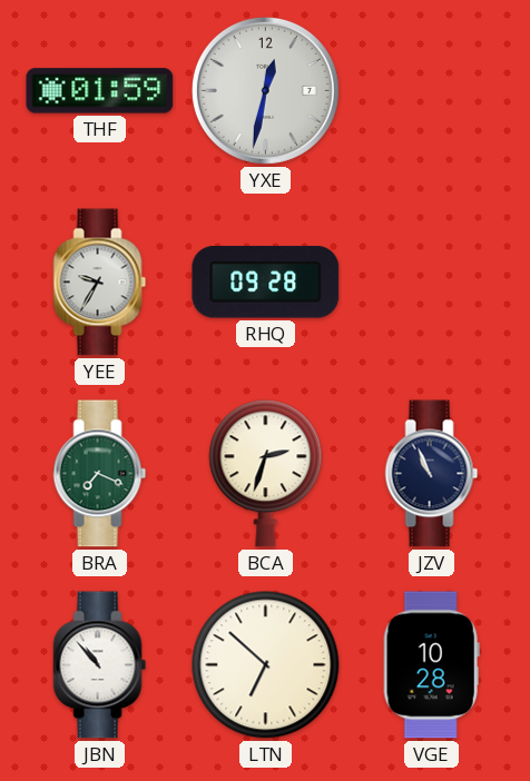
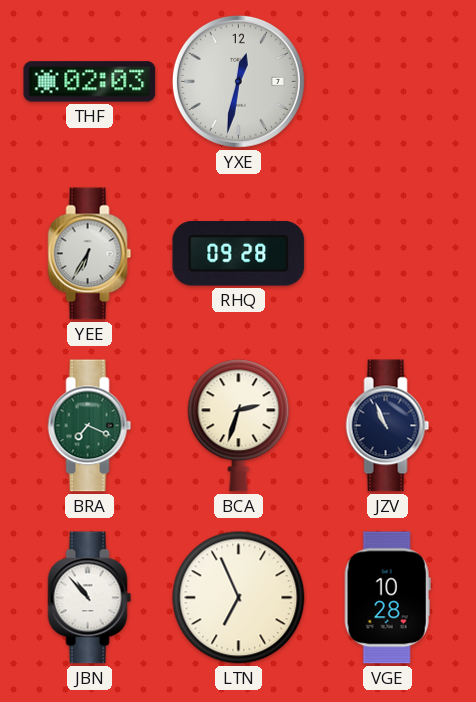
THF: 01:59 -> 02:03
YEE: 9:35 -> 6:35
LTN: 6:52 -> 6:56
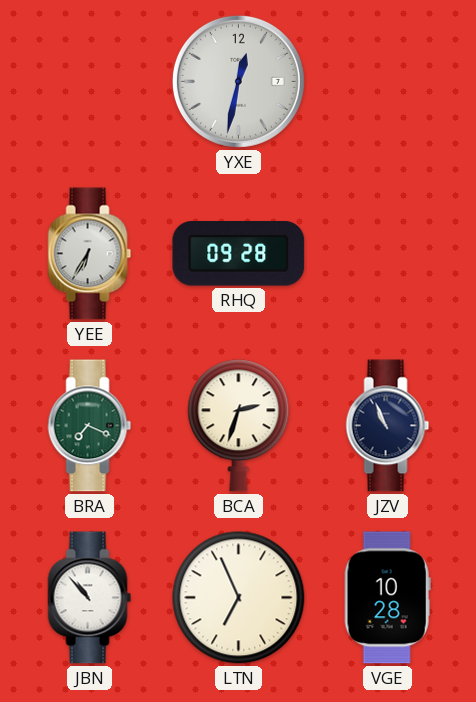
THF: 02:03 -> none
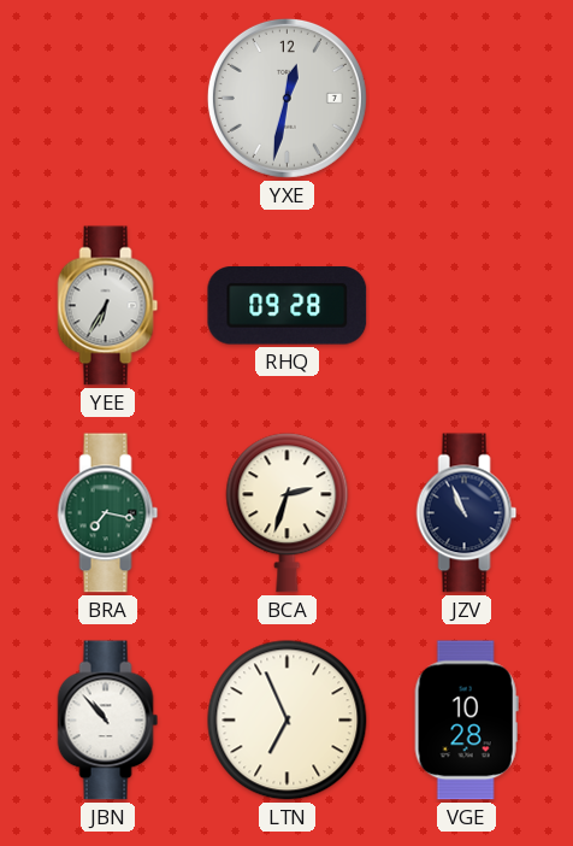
BRA: 7:19 -> 7:17
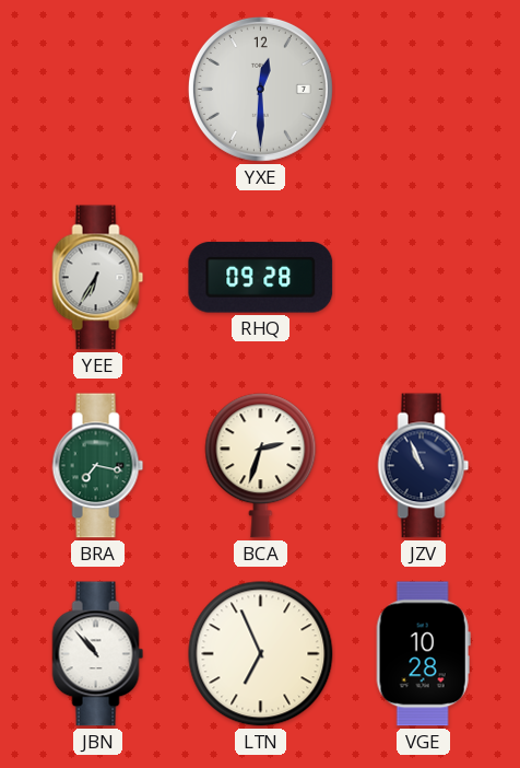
YXE: 12:32 -> 12:30
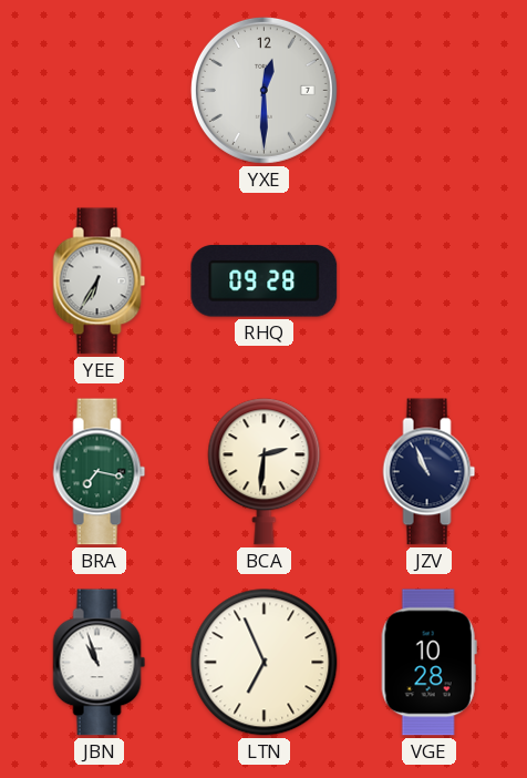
BCA: 2:33 -> 2:31
JBN: 10:53 -> 10:57
